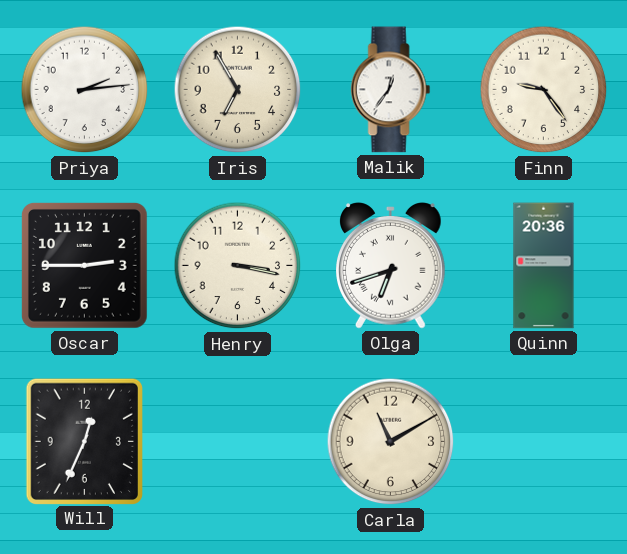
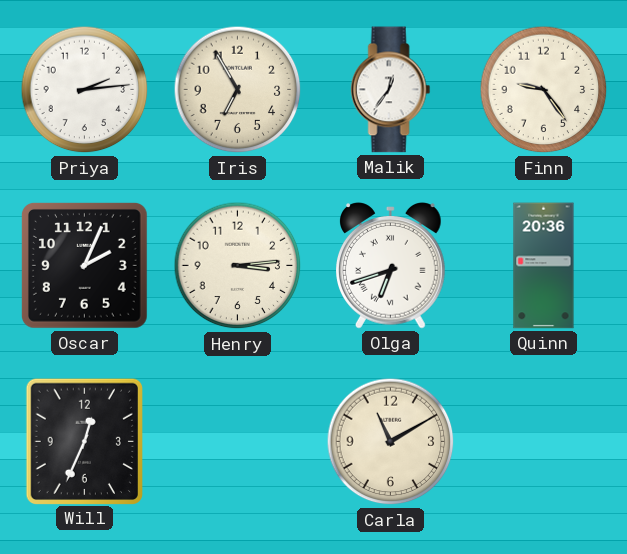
Oscar: 2:45 -> 2:04
Henry: 3:17 -> 3:14
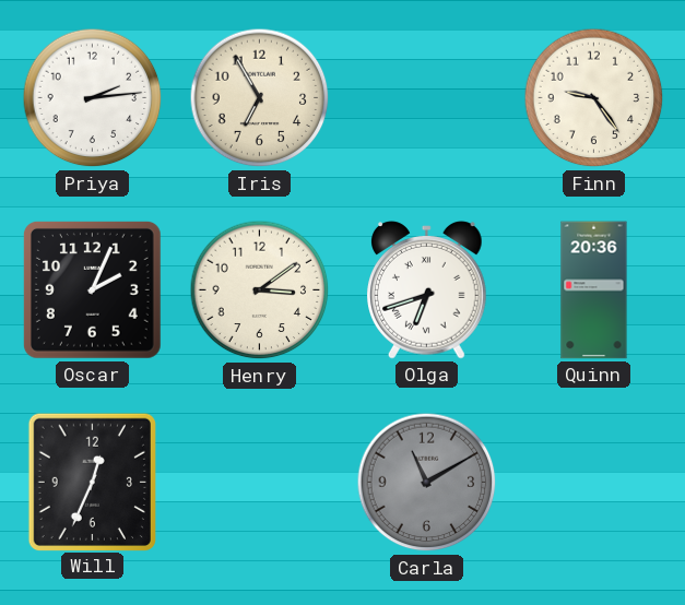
Malik: 12:36 -> none
Henry: 3:14 -> 3:09
Carla dial: cream -> grey
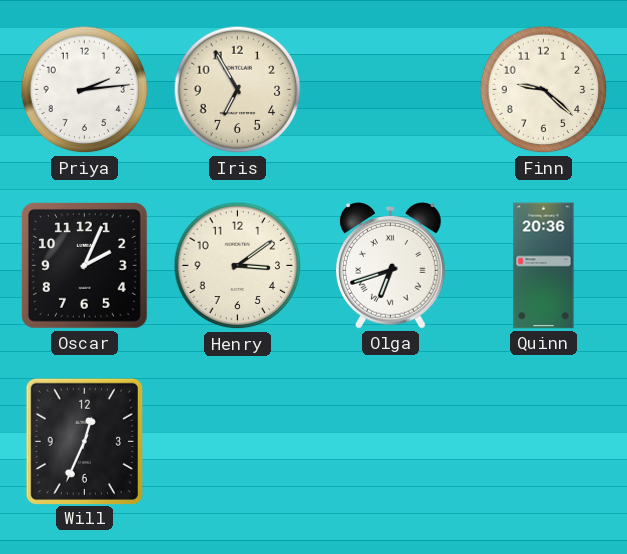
Finn: 9:24 -> 9:22
Carla: 11:10 -> none
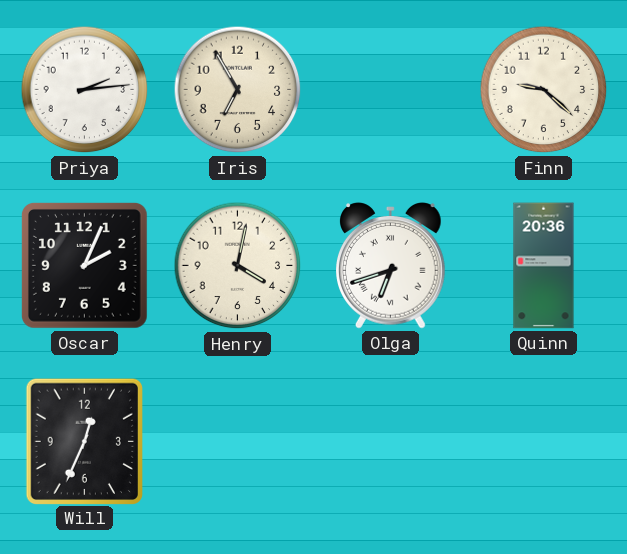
Henry: 3:09 -> 4:02
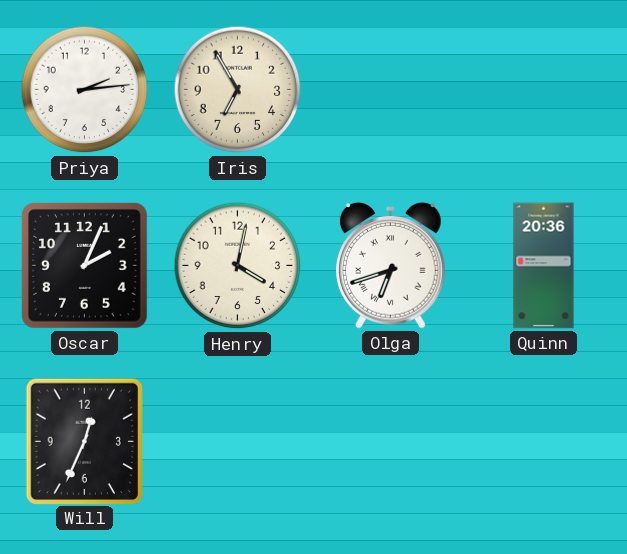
Finn: 9:22 -> none
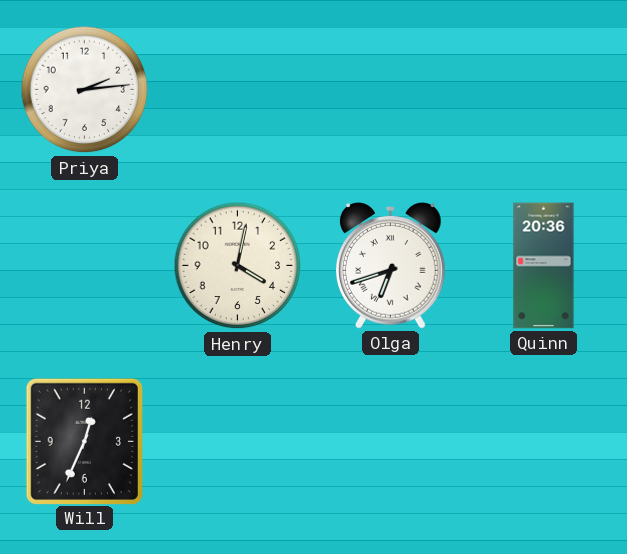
Iris: 6:55 -> none
Oscar: 2:04 -> none
